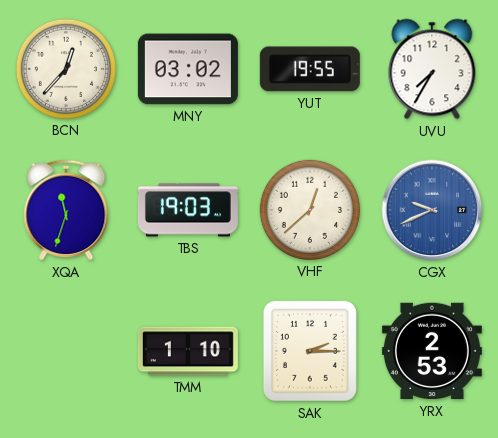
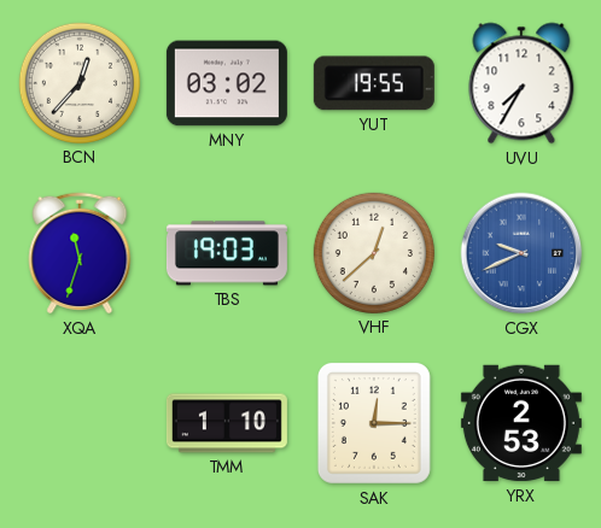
SAK: 2:15 -> 12:15
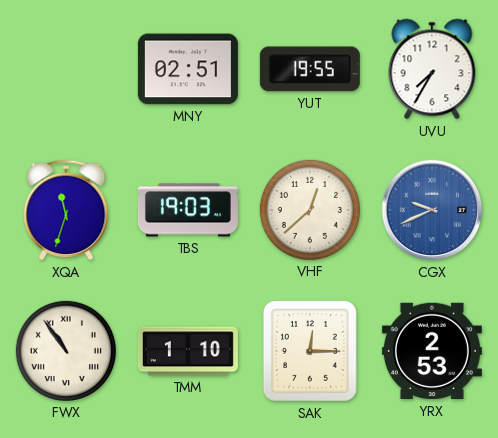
BCN: 12:37 -> none
MNY: 03:02 -> 02:51
FWX: none -> 10:54
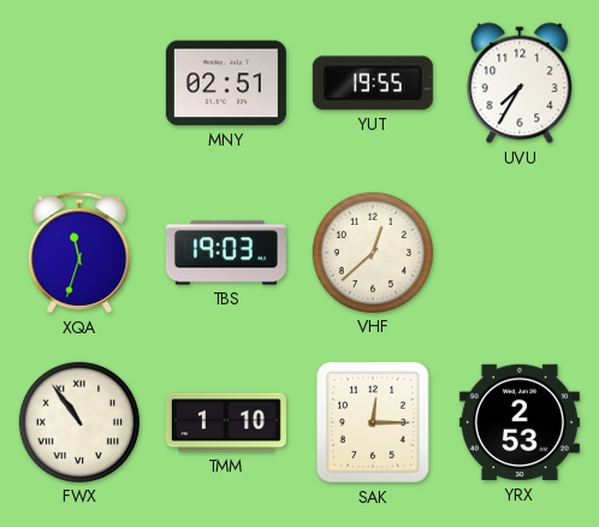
CGX: 9:41 -> none
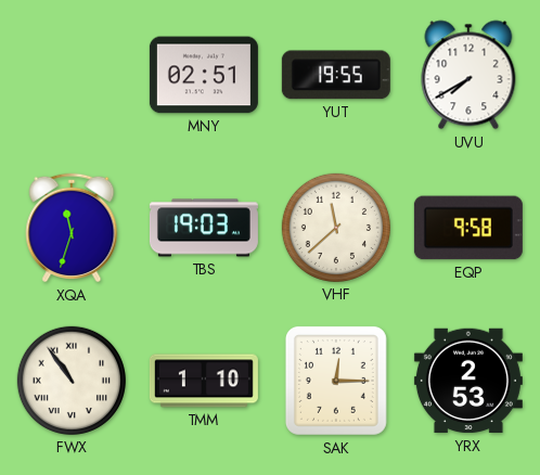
UVU: 7:35 -> 7:40
VHF: 12:38 -> 11:38
EQP: none -> 9:58
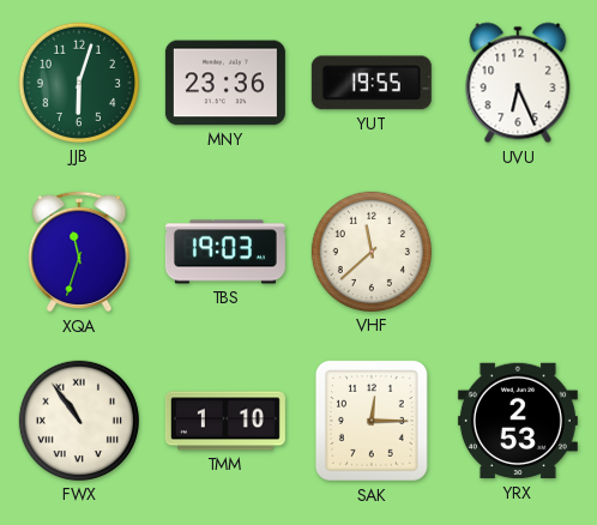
JJB: none -> 6:03
MNY: 02:51 -> 23:36
UVU: 7:40 -> 6:26
EQP: 9:58 -> none
